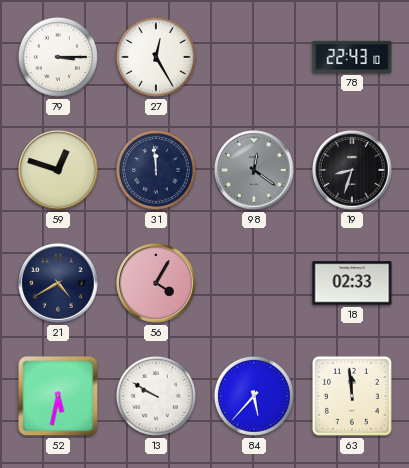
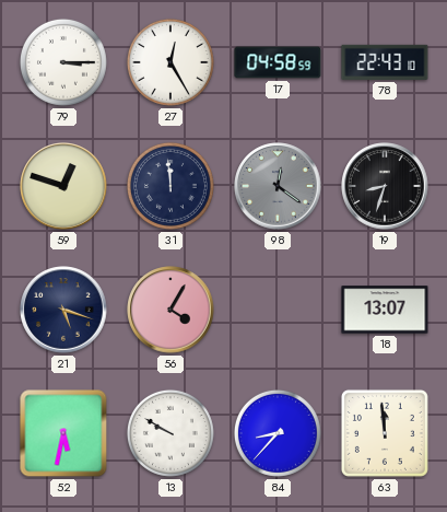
17: none -> 04:58
21: 4:40 -> 5:18
18: 02:33 -> 13:07
84: 5:37 -> 8:37
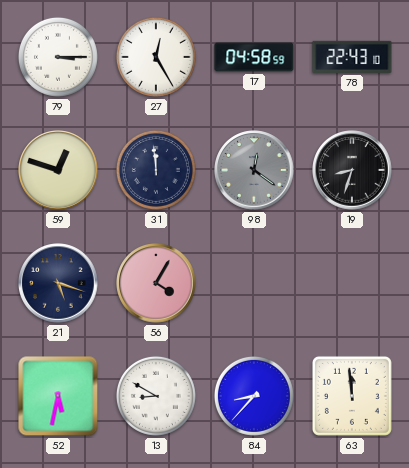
18: 13:07 -> none
13: 9:50 -> 8:50
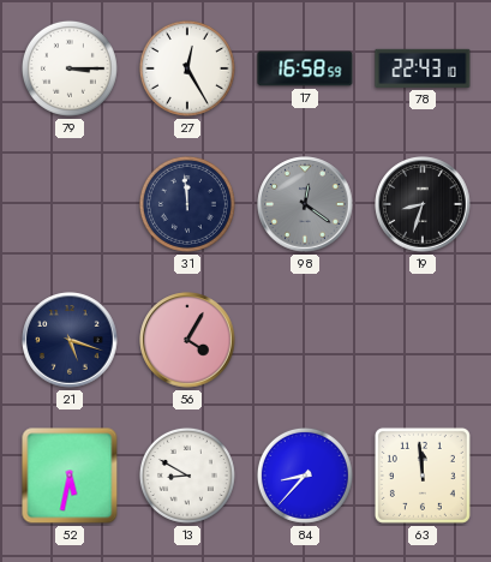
17: 04:58 -> 16:58
59: 12:48 -> none
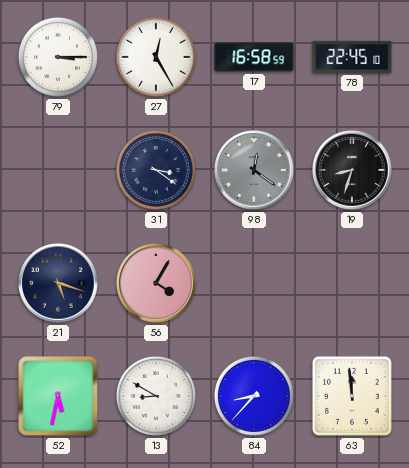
78: 22:43 -> 22:45
31: 11:59 -> 3:21
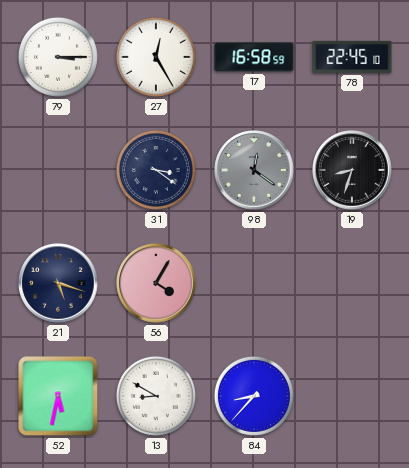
63: 11:59 -> none
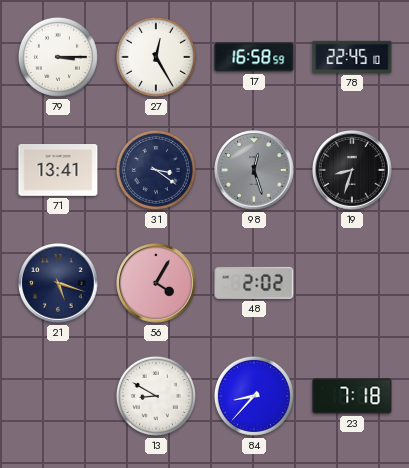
71: none -> 13:41
98: 12:21 -> 12:27
48: none -> 2:02
52: 5:32 -> none
23: none -> 7:18
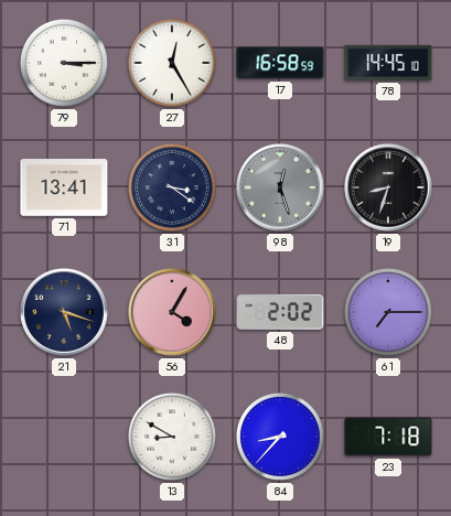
78: 22:45 -> 14:45
61: none -> 7:15
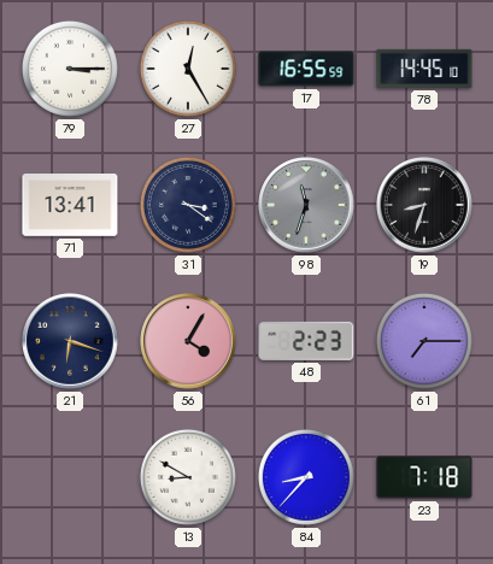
17: 16:58 -> 16:55
98: 12:27 -> 11:33
21: 5:18 -> 6:18
48: 2:02 -> 2:23
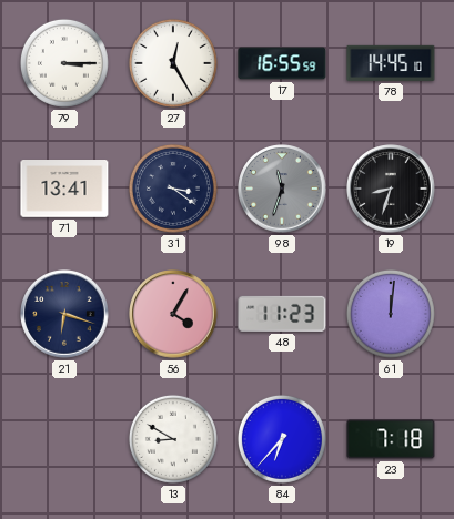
48: 2:23 -> 11:23
61: 7:15 -> 12:01
84: 8:37 -> 6:37
